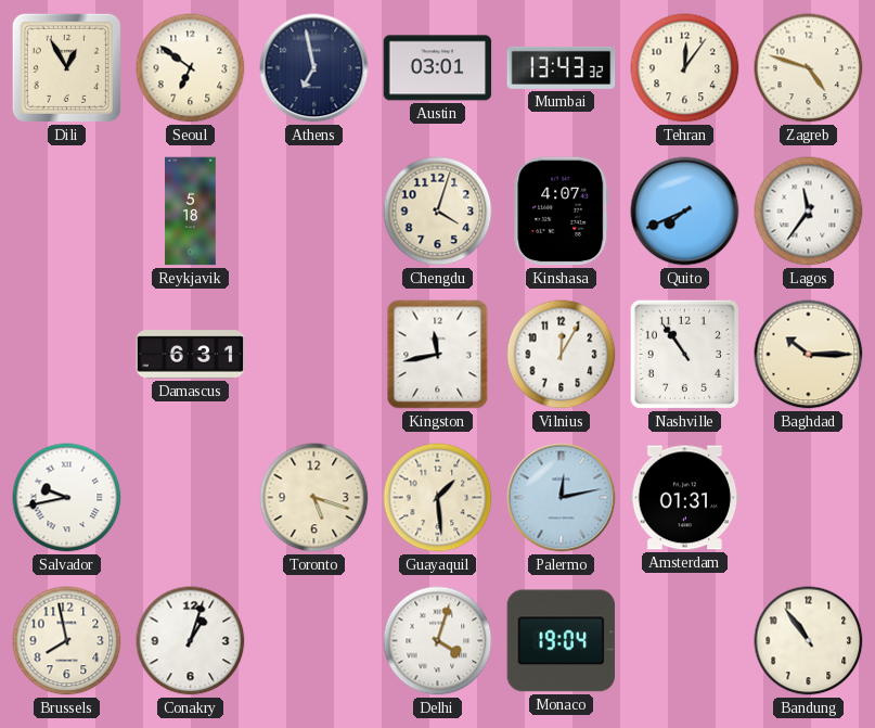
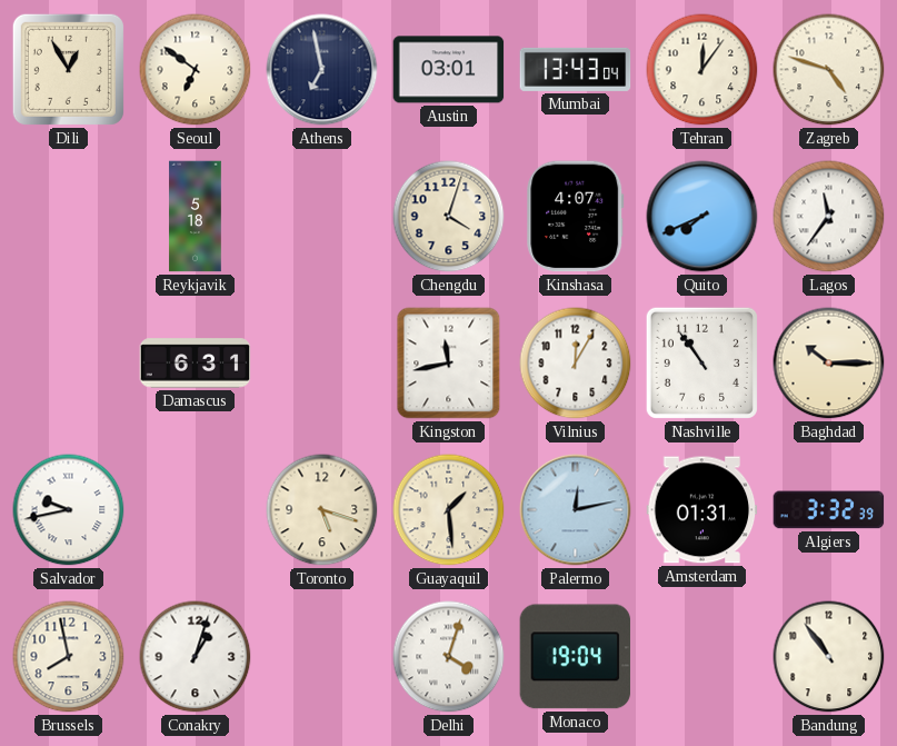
Mumbai: 13:43:32 -> 13:43:04
Algiers: none -> 3:32
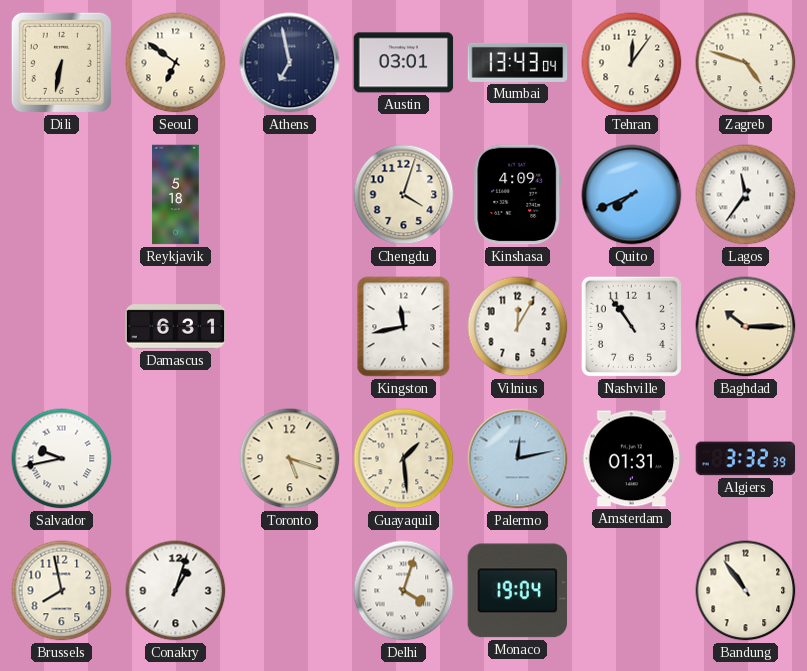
Dili: 12:55 -> 6:32
Kinshasa: 4:07 -> 4:09
